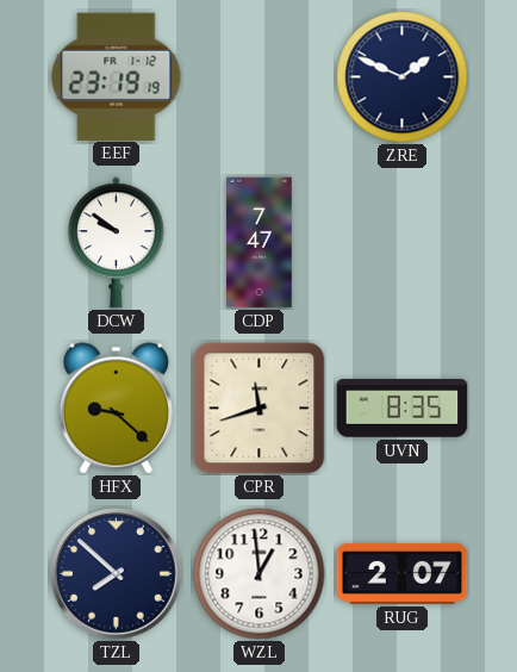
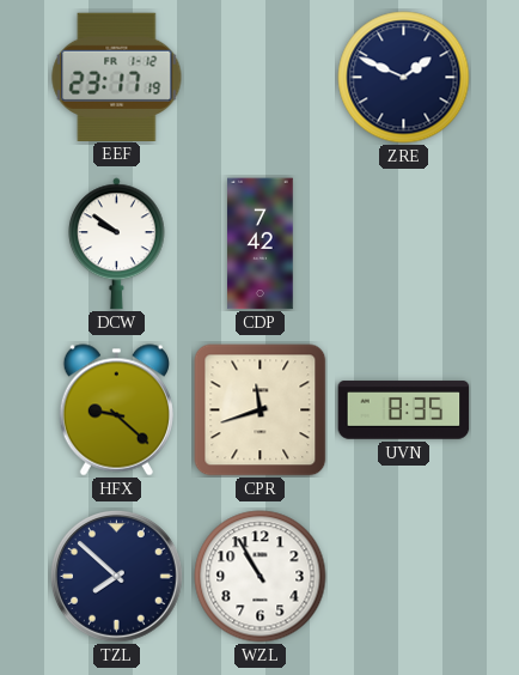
EEF: 23:19 -> 23:17
CDP: 7:47 -> 7:42
WZL: 12:59 -> 10:55
RUG: 2:07 -> none
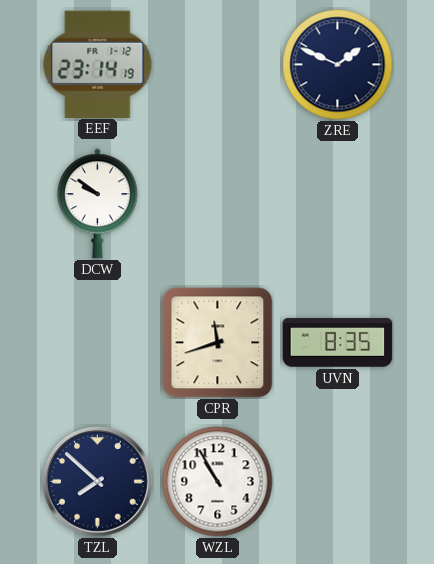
EEF: 23:17 -> 23:14
CDP: 7:42 -> none
HFX: 9:22 -> none
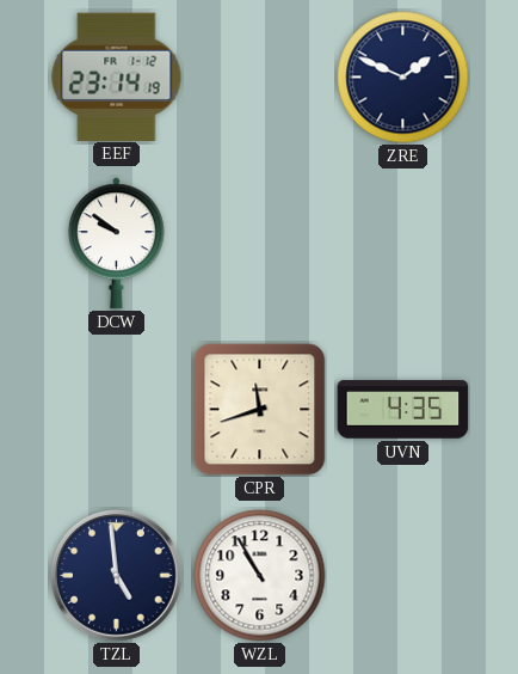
UVN: 8:35 -> 4:35
TZL: 7:52 -> 4:59
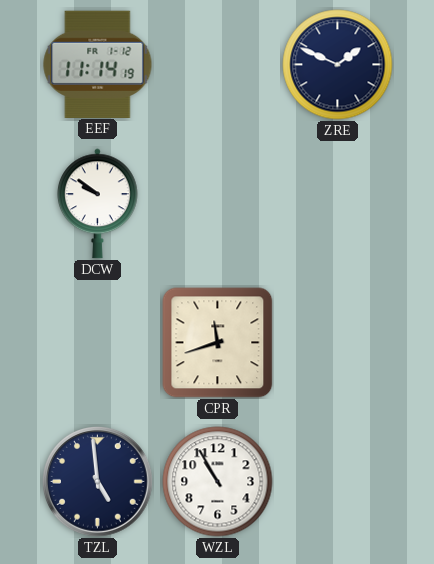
EEF: 23:14 -> 11:14
UVN: 4:35 -> none
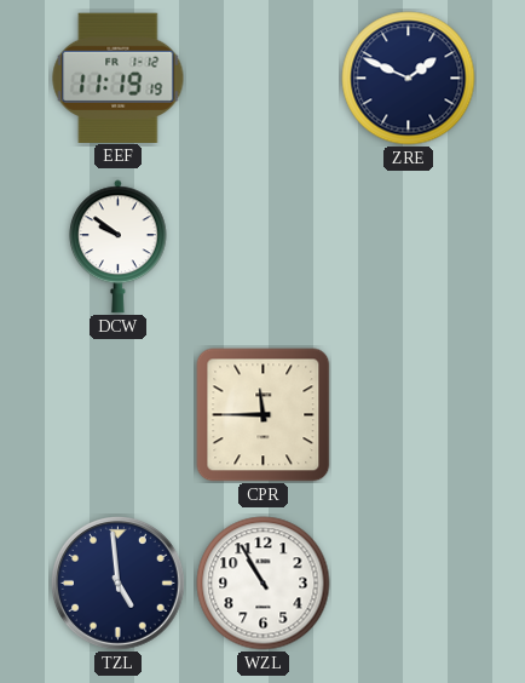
EEF: 11:14 -> 11:19
CPR: 11:42 -> 11:45
